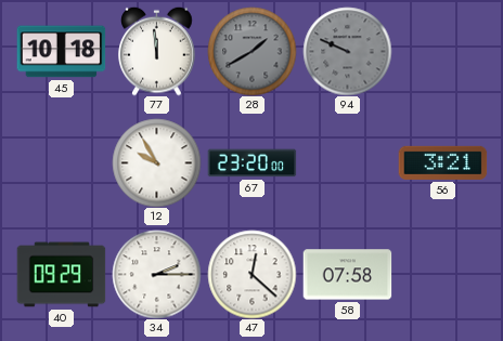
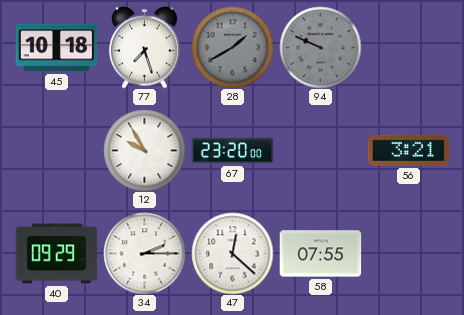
77: 11:59 -> 7:27
58: 07:58 -> 07:55
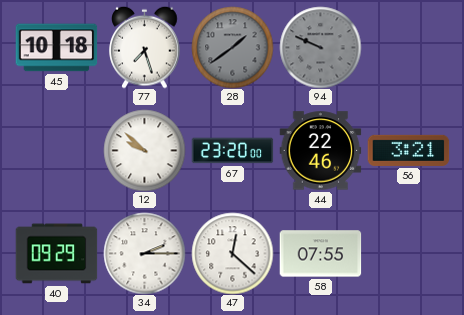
28: 1:40 -> 1:39
12: 9:55 -> 9:52
44: none -> 22:46
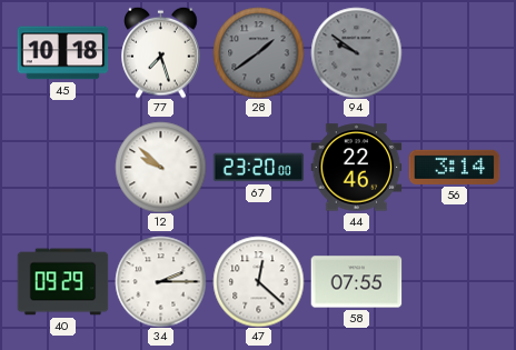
94: 9:49 -> 9:51
56: 3:21 -> 3:14
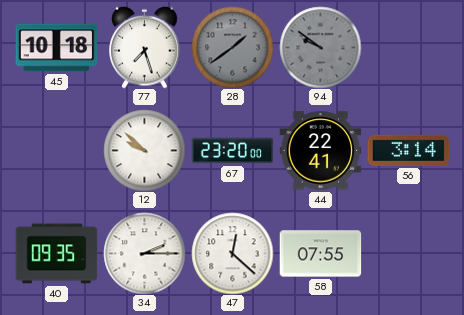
44: 22:46 -> 22:41
40: 09:29 -> 09:35
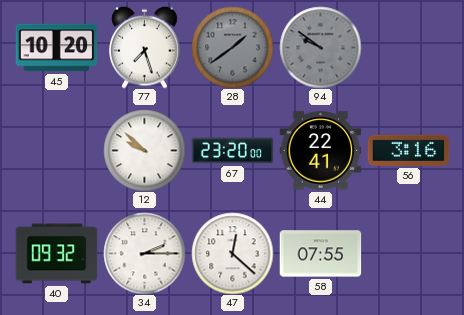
45: 10:18 -> 10:20
56: 3:14 -> 3:16
40: 09:35 -> 09:32
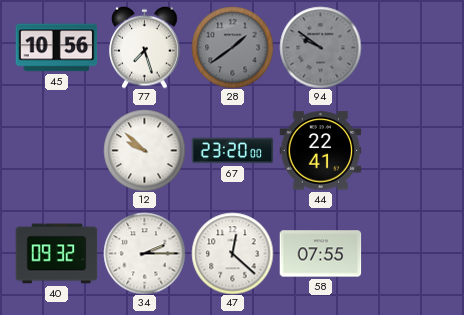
45: 10:20 -> 10:56
56: 3:16 -> none
